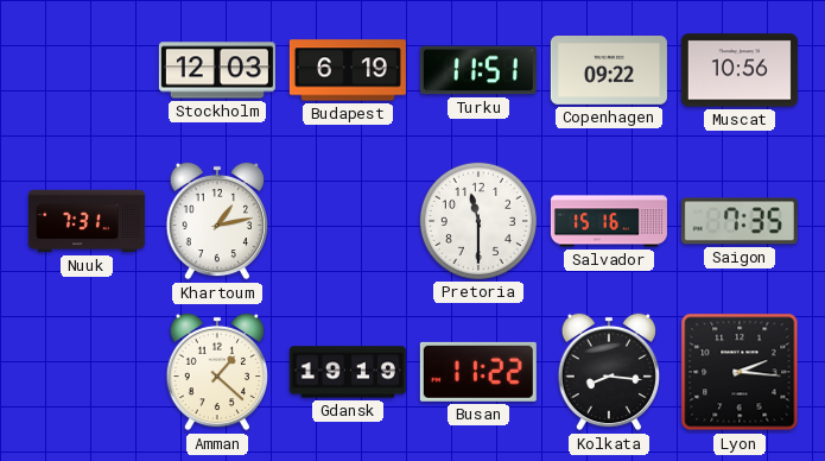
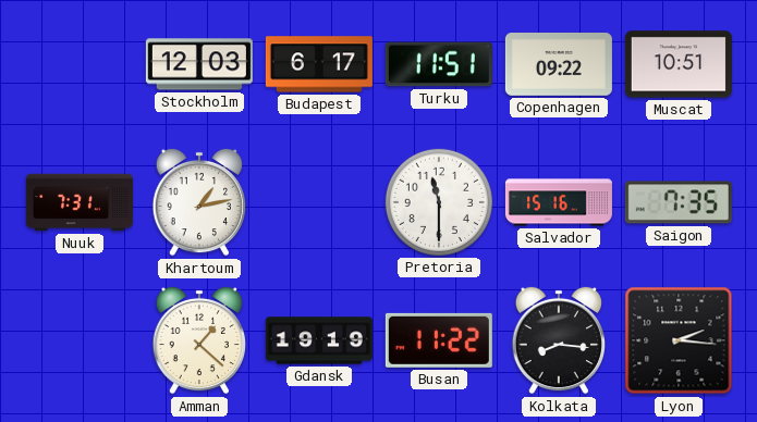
Budapest: 6:19 -> 6:17
Muscat: 10:56 -> 10:51
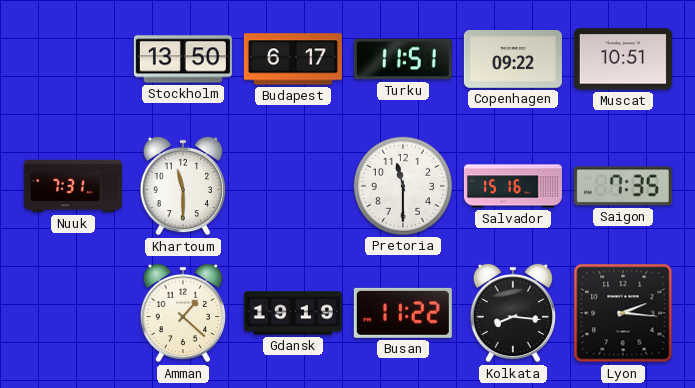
Stockholm: 12:03 -> 13:50
Khartoum: 1:13 -> 11:30
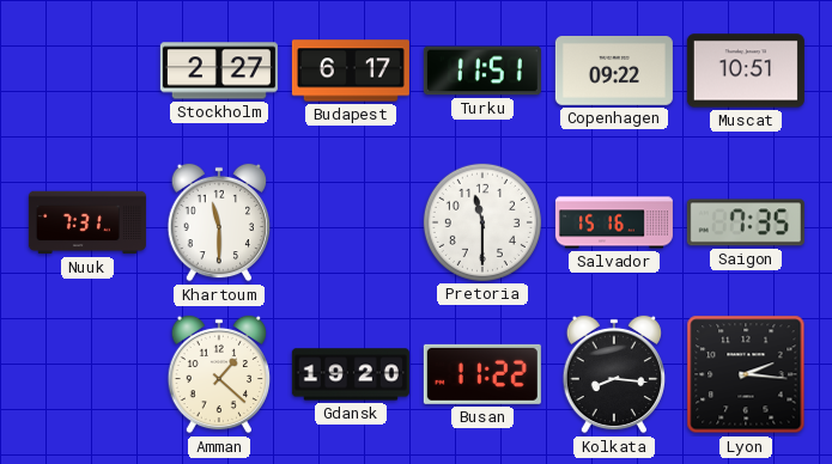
Stockholm: 13:50 -> 2:27
Gdansk: 19:19 -> 19:20
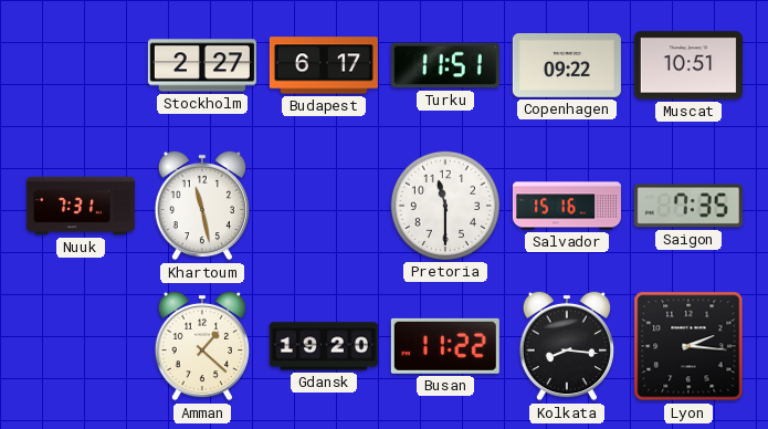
Khartoum: 11:30 -> 11:28
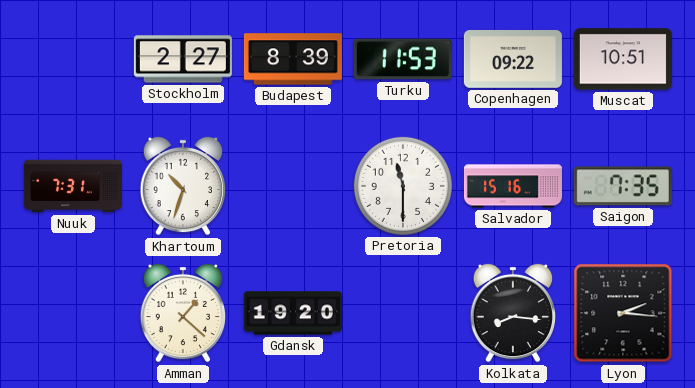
Budapest: 6:17 -> 8:39
Turku: 11:51 -> 11:53
Khartoum: 11:28 -> 10:33
Busan: 11:22 -> none
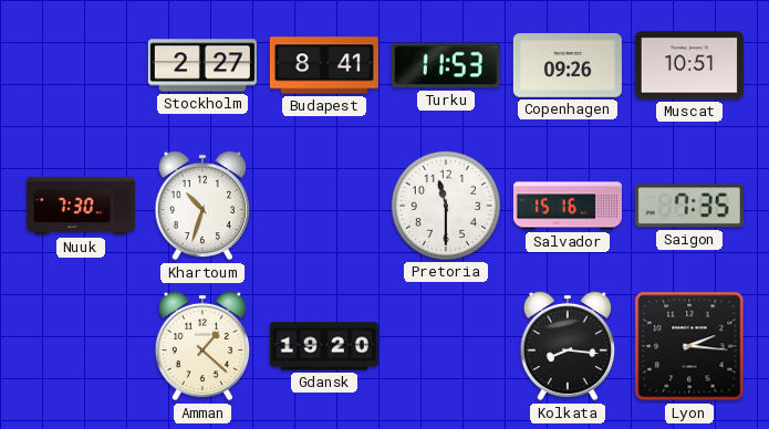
Budapest: 8:39 -> 8:41
Copenhagen: 09:22 -> 09:26
Nuuk: 7:31 -> 7:30
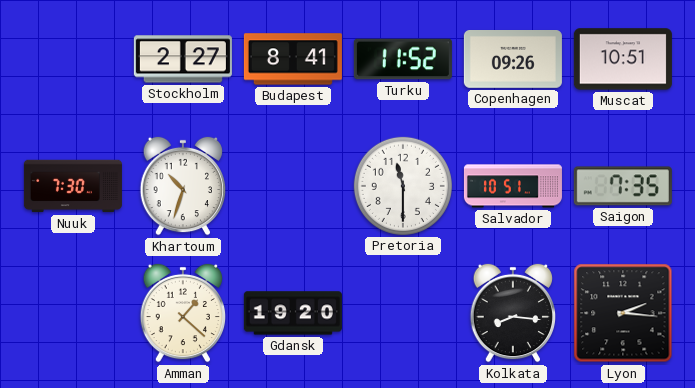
Turku: 11:53 -> 11:52
Salvador: 15:16 -> 10:51
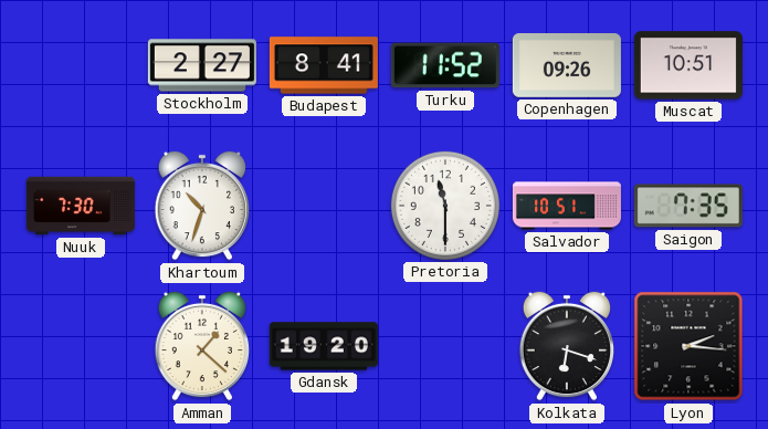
Kolkata: 8:16 -> 6:18
